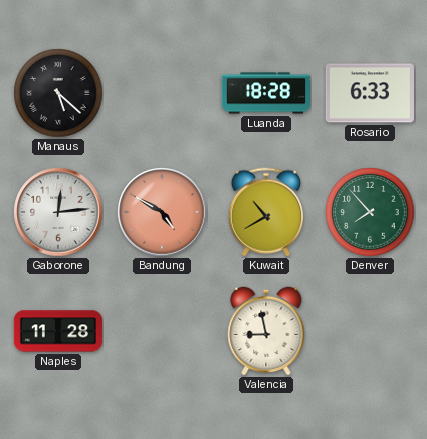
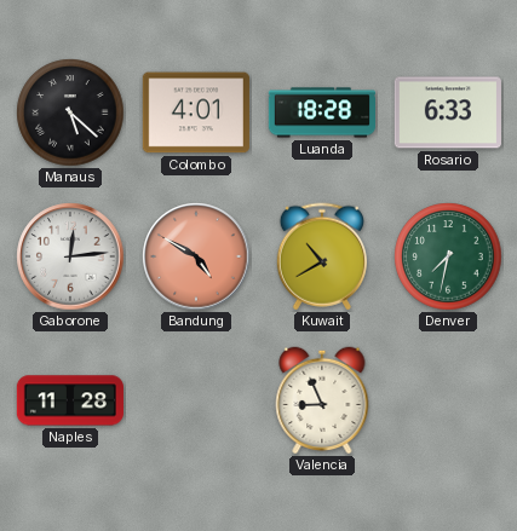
Colombo: none -> 4:01
Denver: 7:53 -> 7:32
Valencia: 8:58 -> 8:56
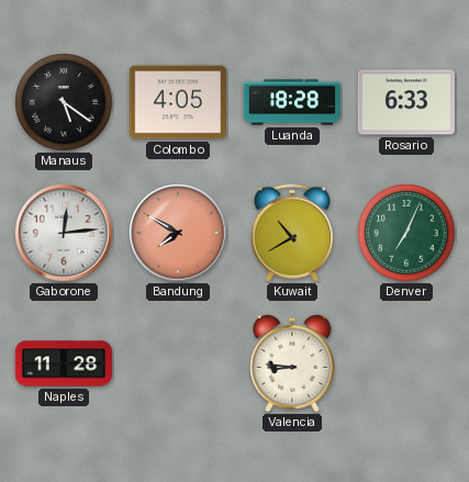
Manaus: 5:22 -> 5:21
Colombo: 4:01 -> 4:05
Bandung: 4:50 -> 7:50
Denver: 7:32 -> 7:04
Valencia: 8:56 -> 8:46
